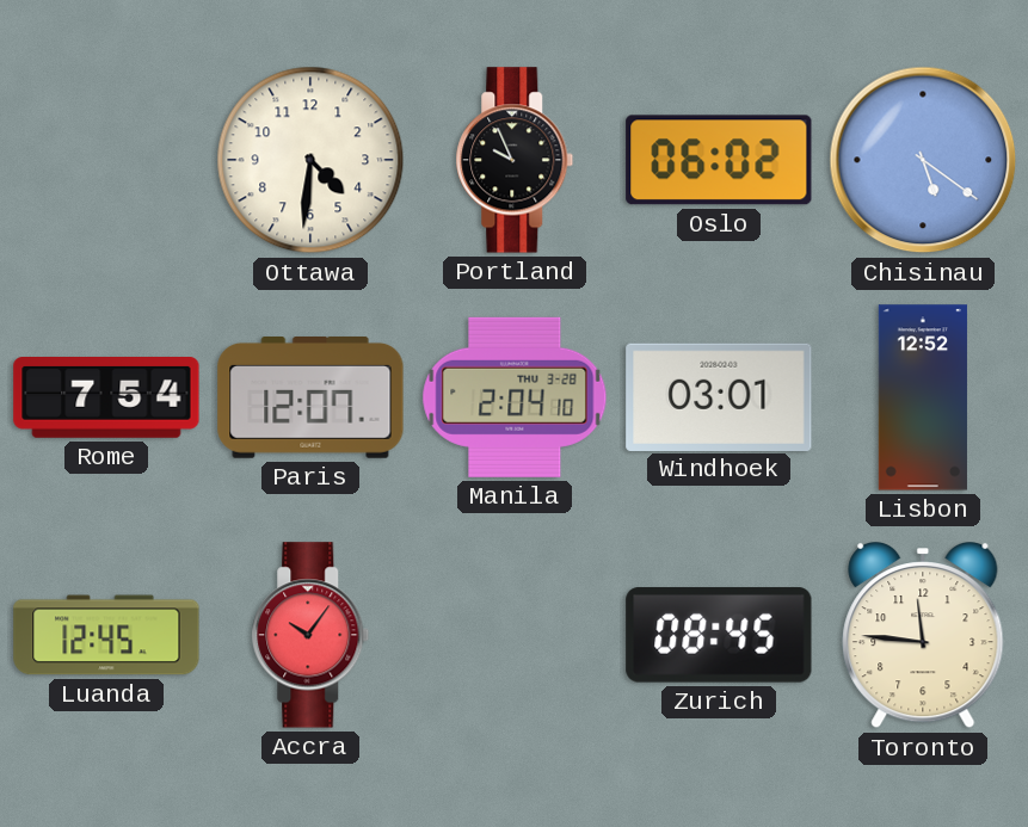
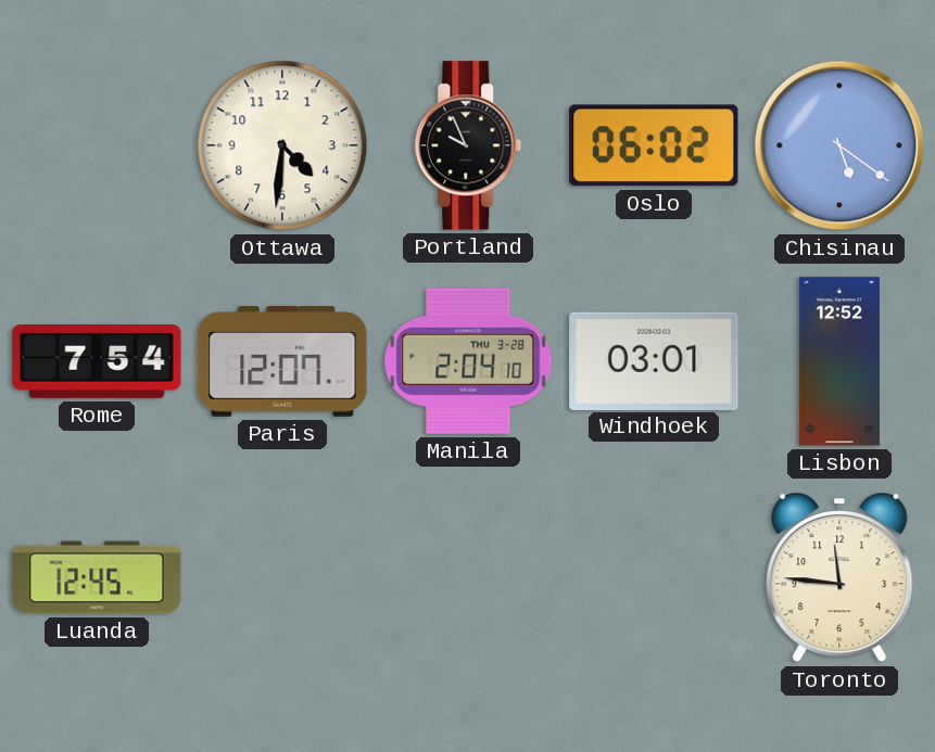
Accra: 10:06 -> none
Zurich: 08:45 -> none
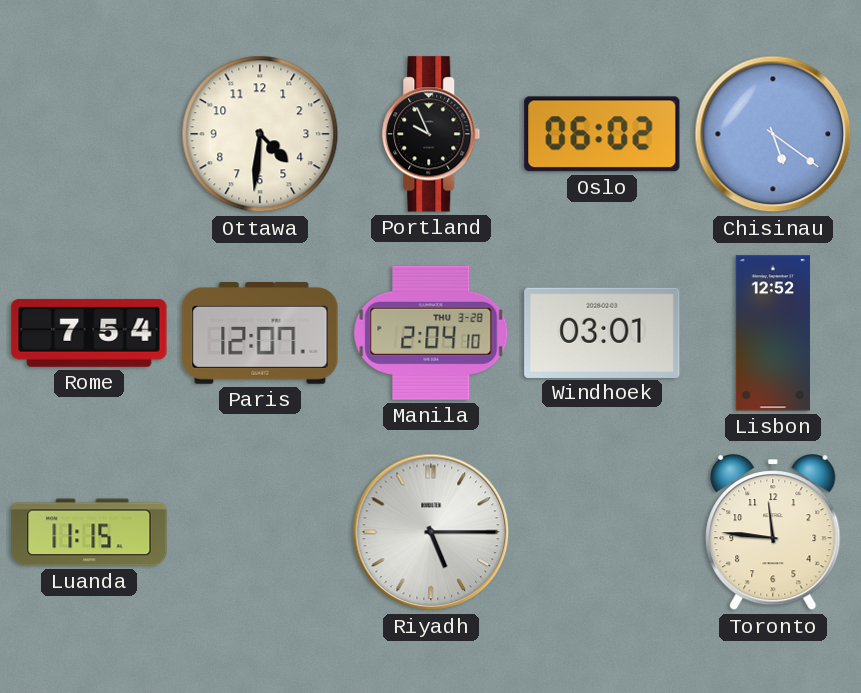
Luanda: 12:45 -> 11:15
Riyadh: none -> 5:15
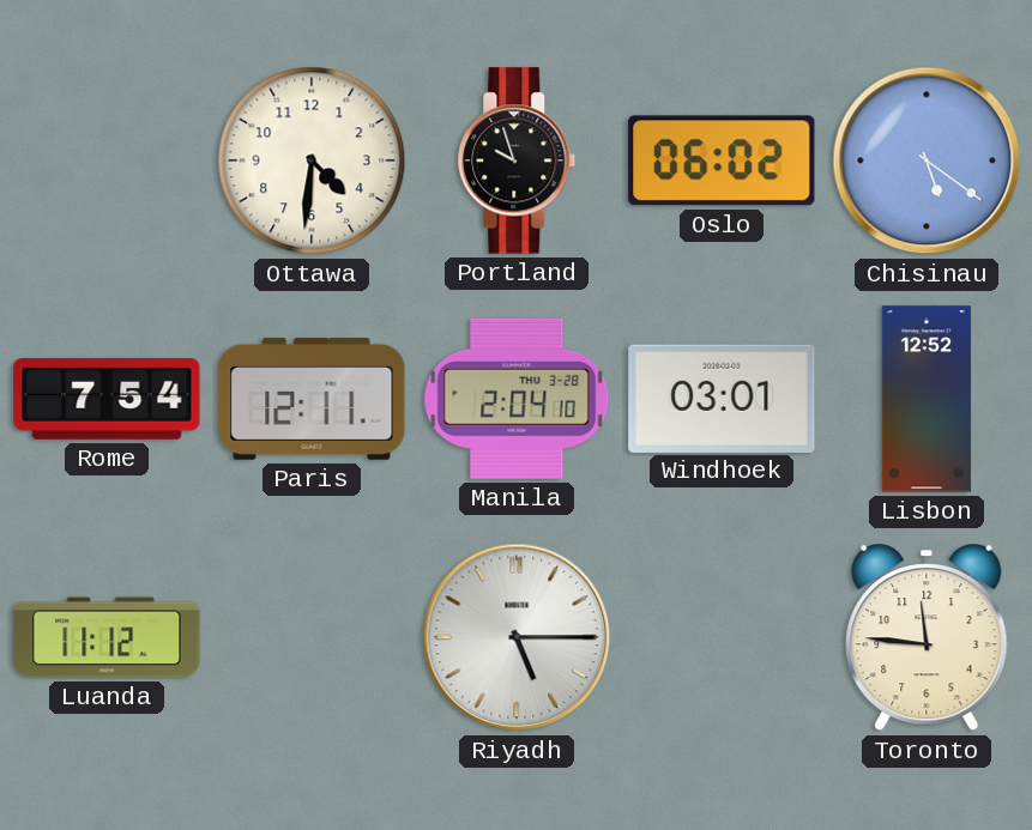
Portland: 9:56 -> 9:57
Paris: 12:07 -> 12:11
Luanda: 11:15 -> 11:12
